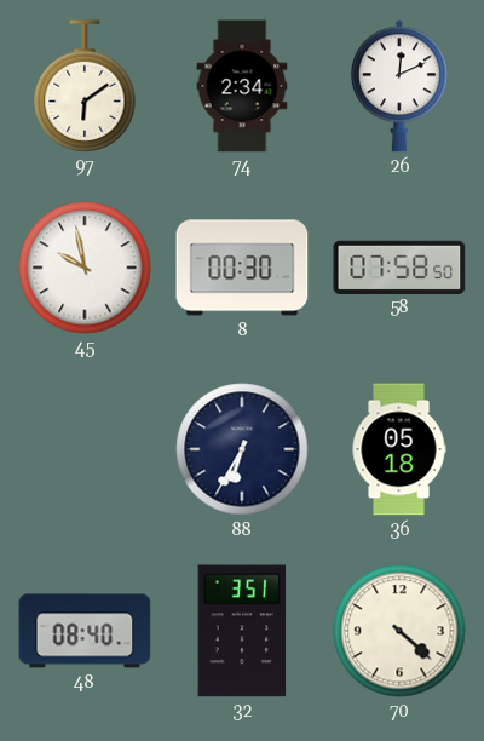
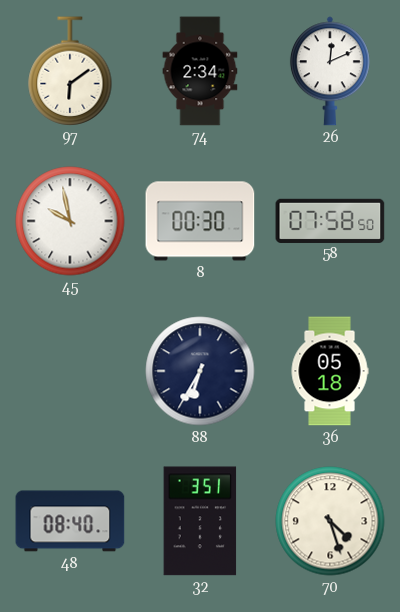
70: 4:22 -> 4:27
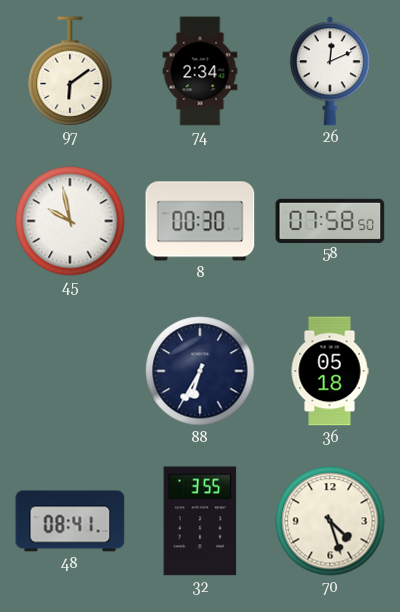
48: 08:40 -> 08:41
32: 3:51 -> 3:55
